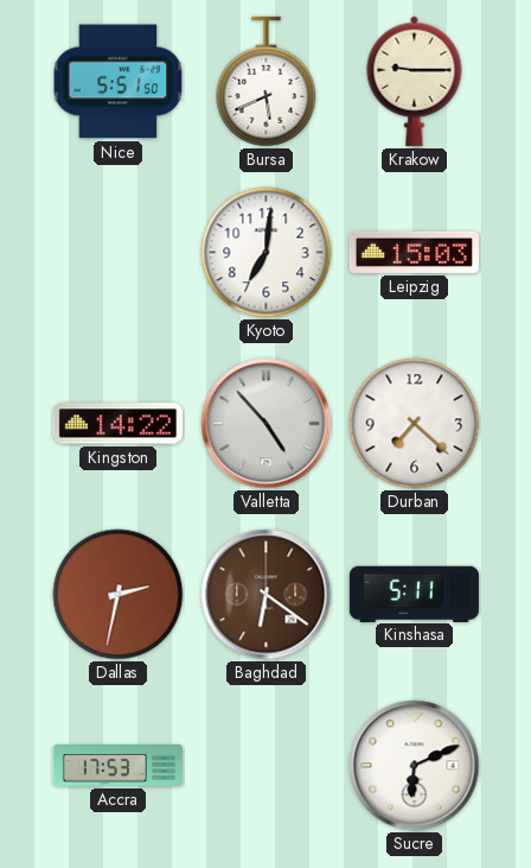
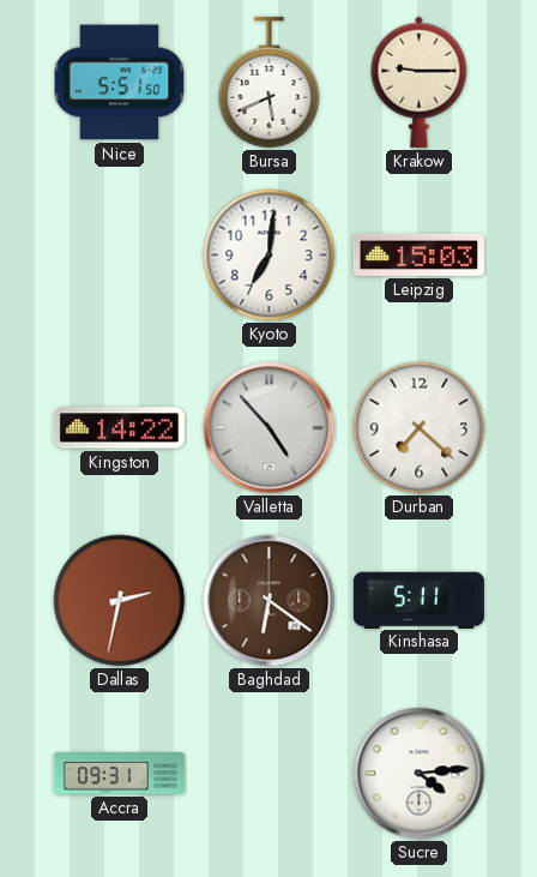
Accra: 17:53 -> 09:31
Sucre: 6:11 -> 4:14
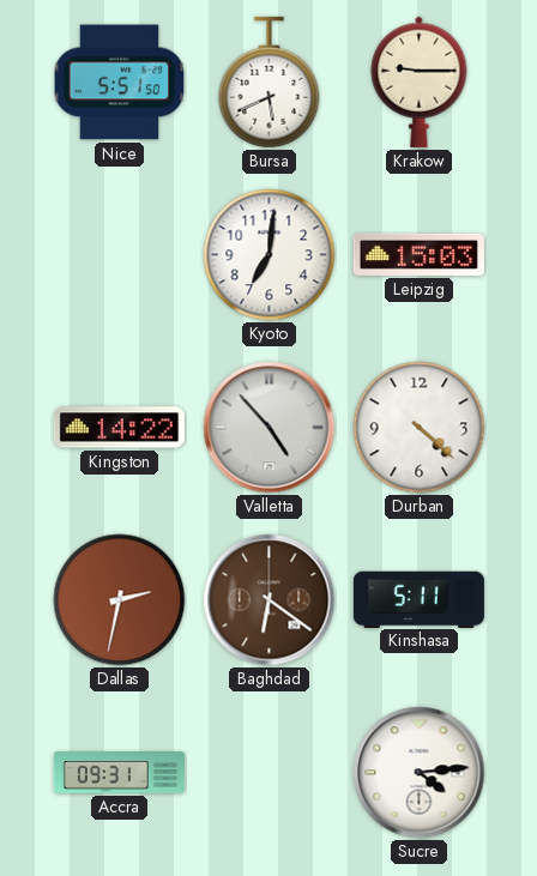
Durban: 7:22 -> 4:22
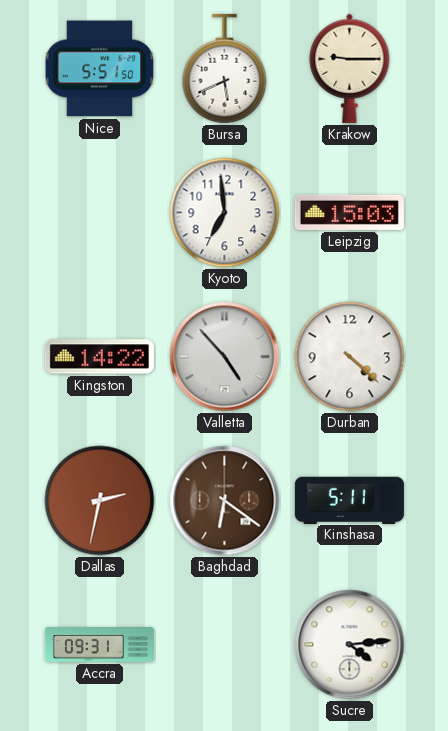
Kyoto: 7:01 -> 6:59
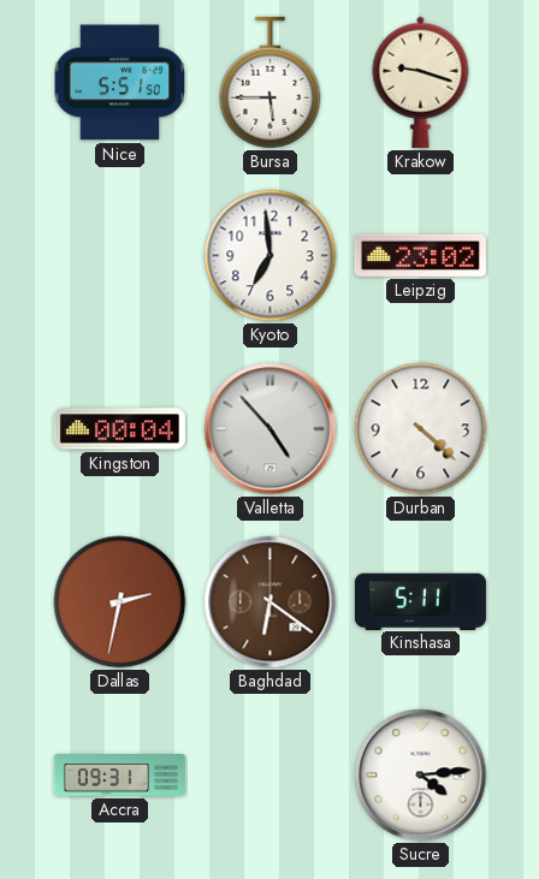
Bursa: 5:41 -> 5:45
Krakow: 9:15 -> 9:18
Leipzig: 15:03 -> 23:02
Kingston: 14:22 -> 00:04
